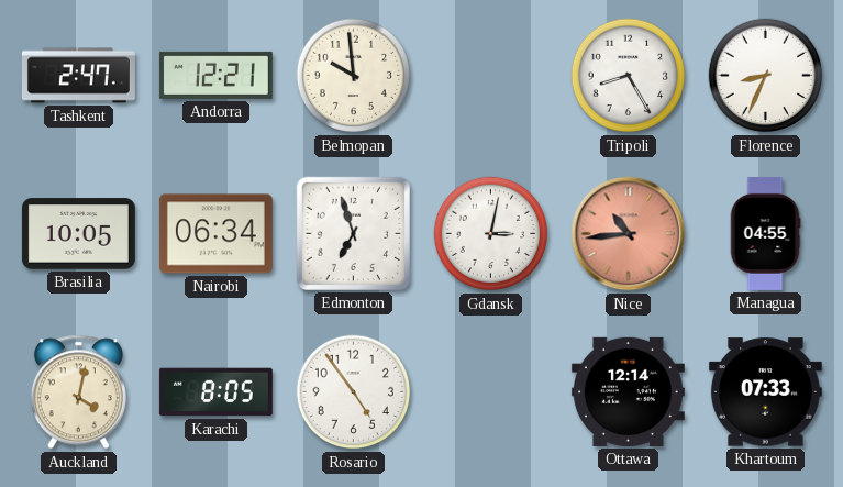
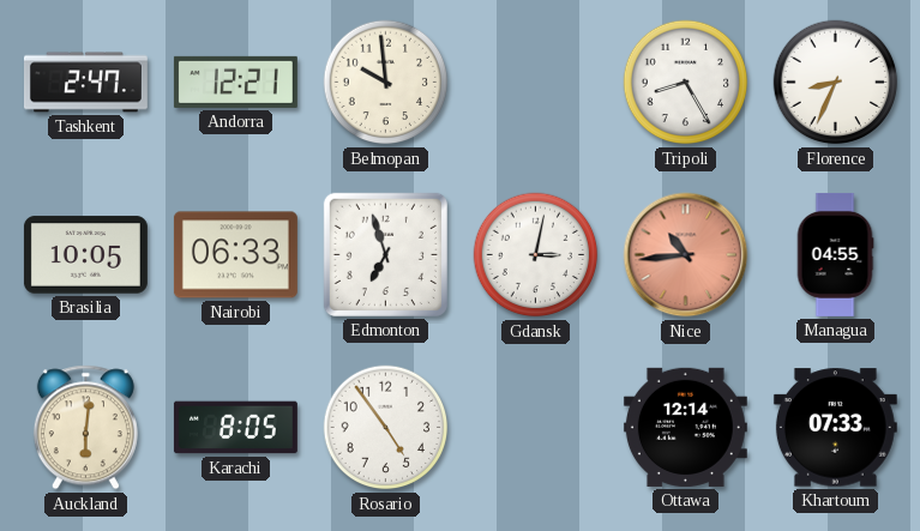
Nairobi: 06:34 -> 06:33
Auckland: 4:02 -> 6:01
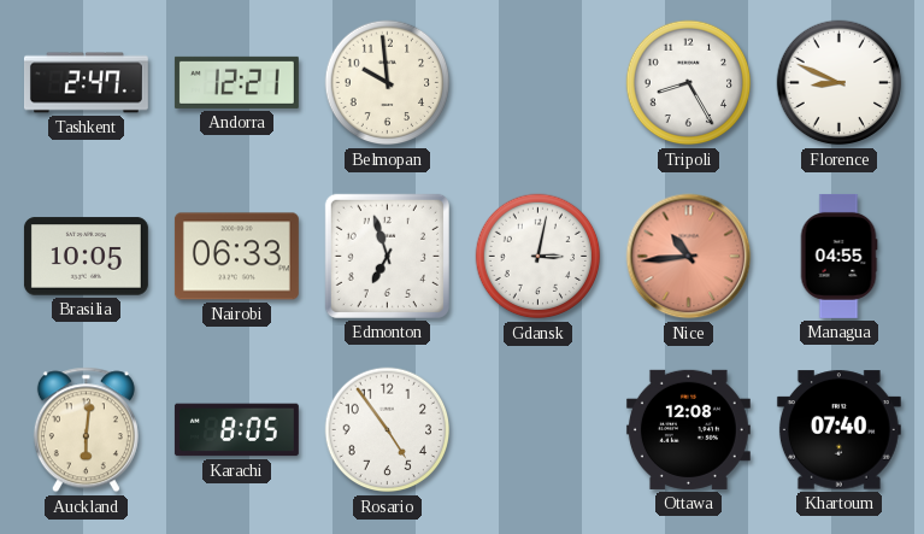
Florence: 8:34 -> 8:49
Ottawa: 12:14 -> 12:08
Khartoum: 07:33 -> 07:40
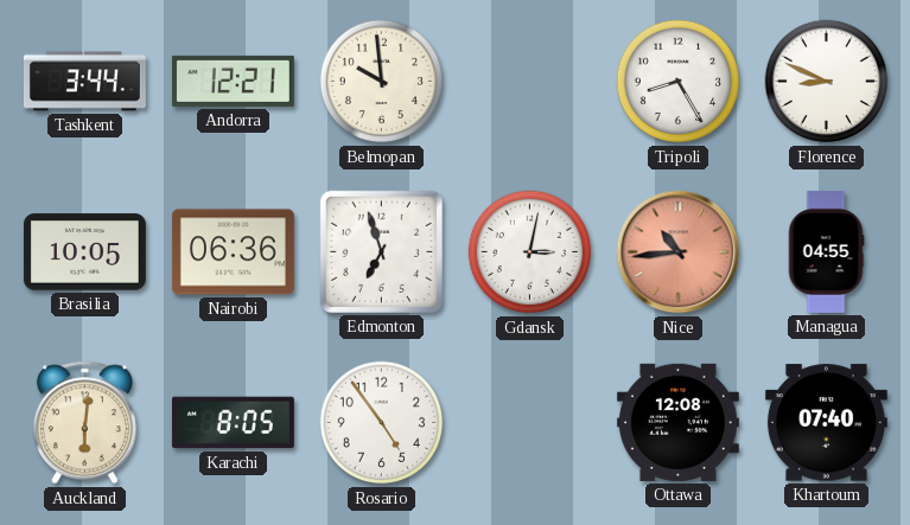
Tashkent: 2:47 -> 3:44
Nairobi: 06:33 -> 06:36
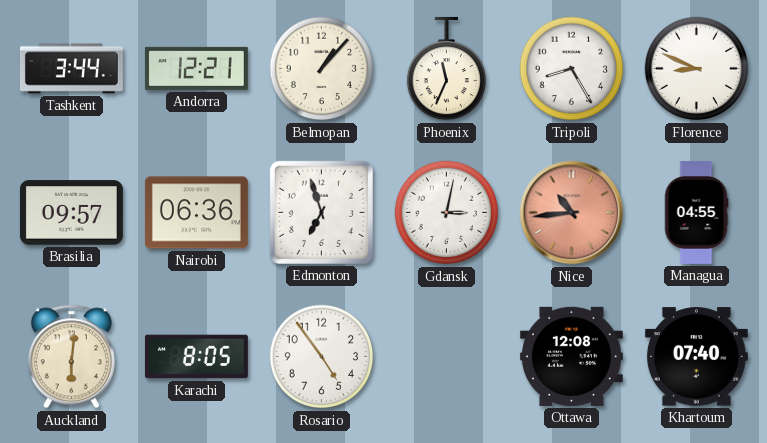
Belmopan: 9:59 -> 1:07
Phoenix: none -> 11:34
Brasilia: 10:05 -> 09:57
